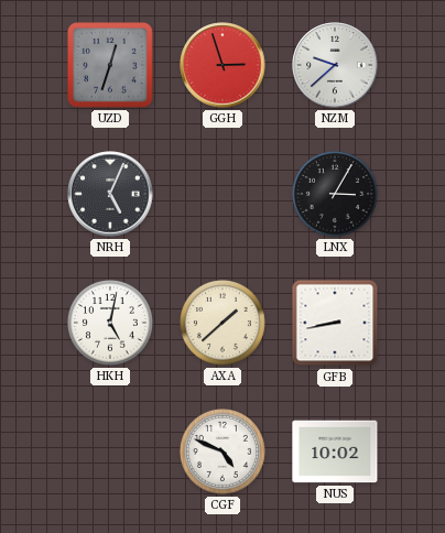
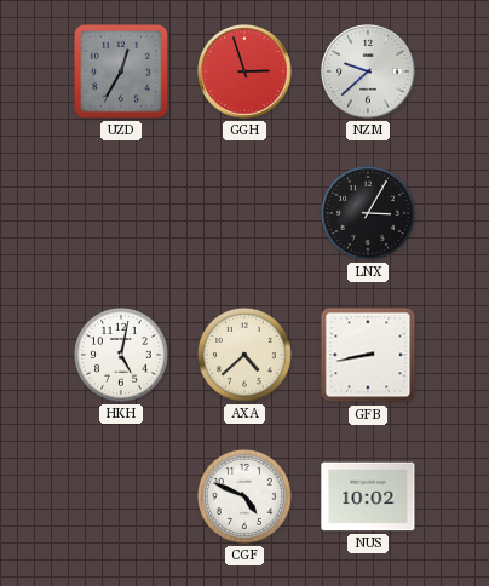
UZD: 12:33 -> 12:35
NRH: 5:04 -> none
AXA: 1:38 -> 4:38
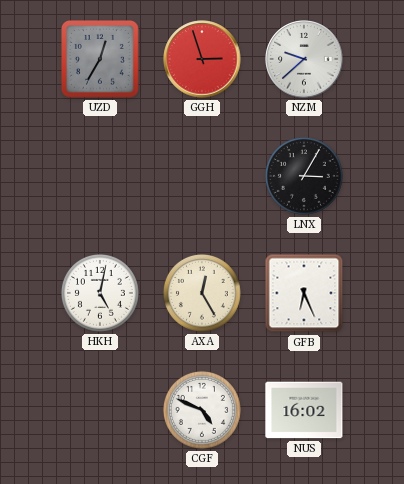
AXA: 4:38 -> 12:25
GFB: 8:43 -> 6:26
NUS: 10:02 -> 16:02
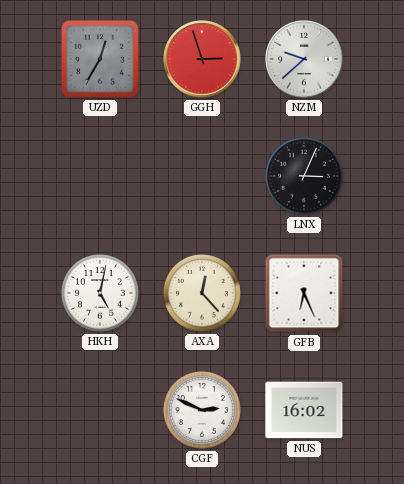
LNX: 3:05 -> 3:04
AXA: 12:25 -> 12:23
CGF: 4:49 -> 2:49
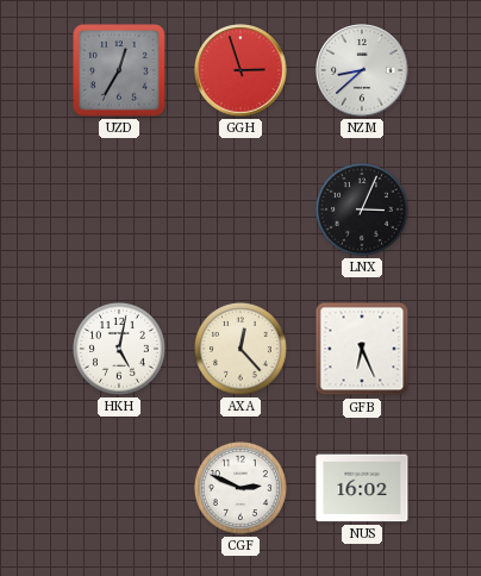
NZM: 9:38 -> 8:38
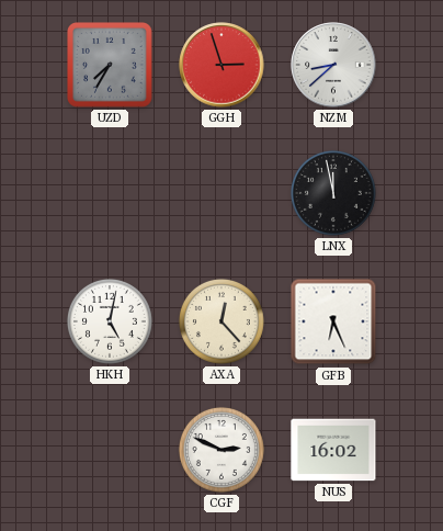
UZD: 12:35 -> 7:35
LNX: 3:04 -> 11:58
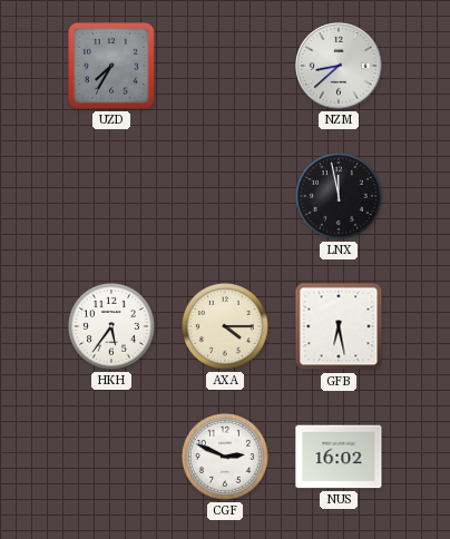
GGH: 2:57 -> none
HKH: 5:02 -> 5:36
AXA: 12:23 -> 4:15
GFB: 6:26 -> 6:28
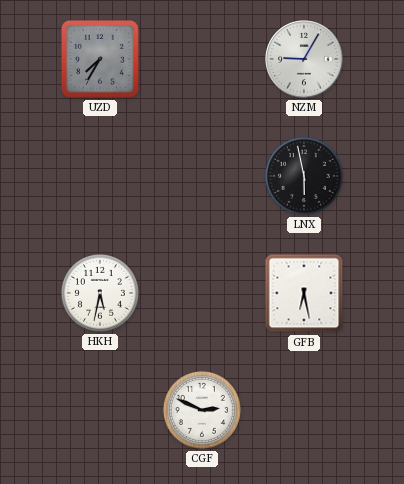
NZM: 8:38 -> 9:05
LNX: 11:58 -> 5:58
HKH: 5:36 -> 5:32
AXA: 4:15 -> none
NUS: 16:02 -> none
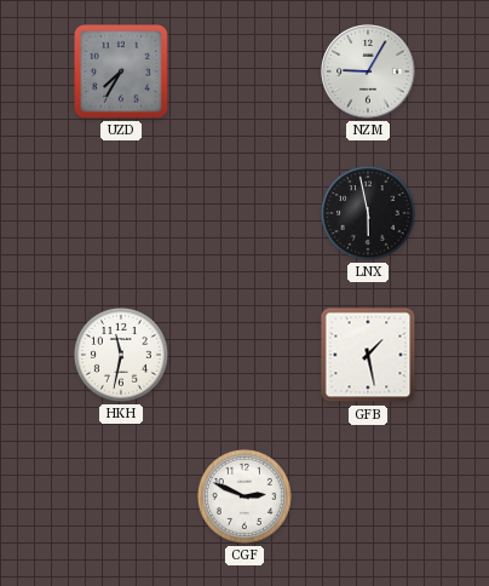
HKH: 5:32 -> 11:32
GFB: 6:28 -> 1:28
